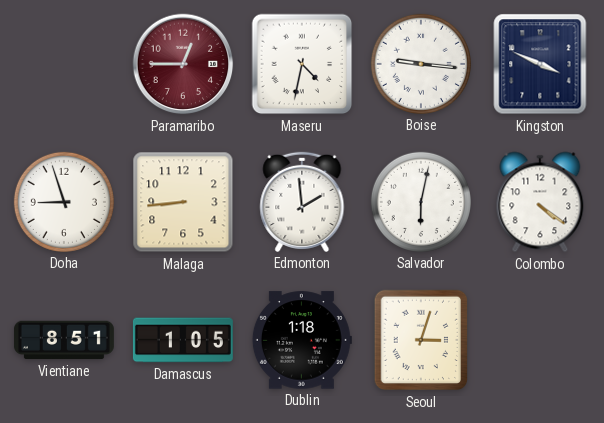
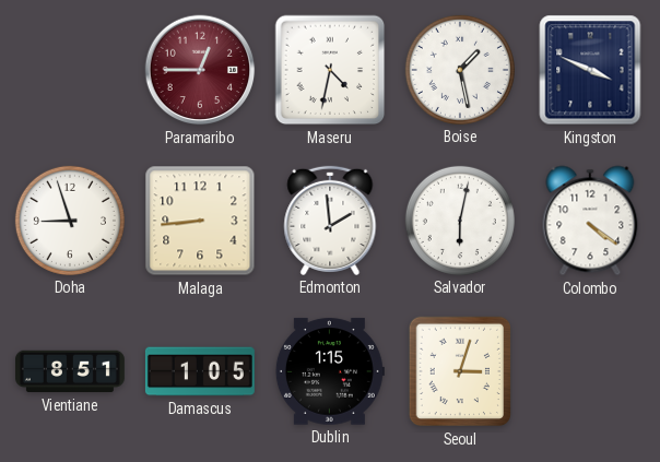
Boise: 9:16 -> 1:28
Dublin: 1:18 -> 1:15
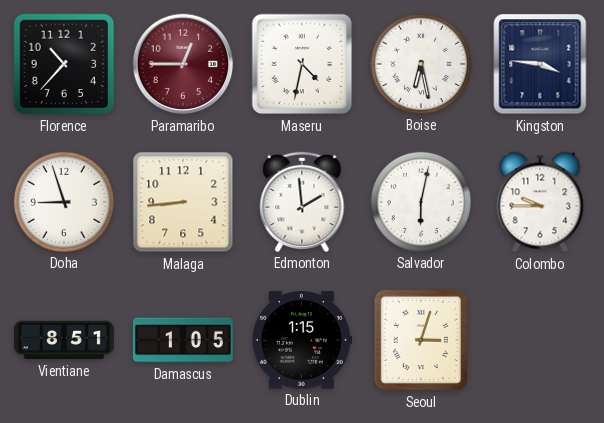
Florence: none -> 10:37
Boise: 1:28 -> 6:28
Kingston: 3:49 -> 3:46
Colombo: 4:21 -> 9:45
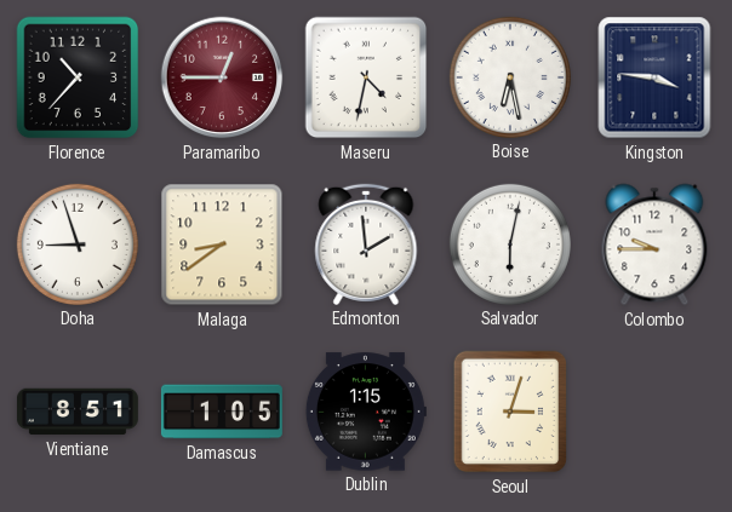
Malaga: 8:44 -> 8:39
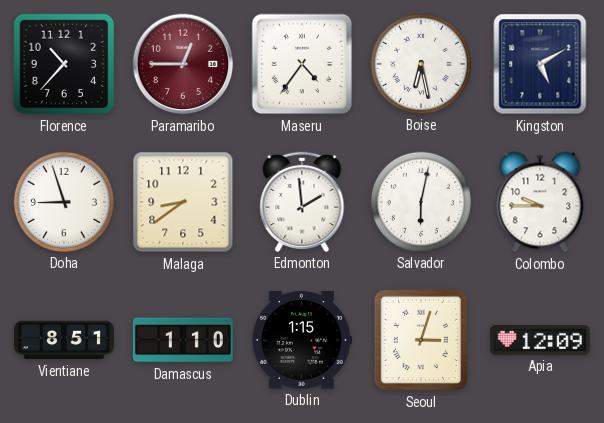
Maseru: 4:32 -> 4:36
Kingston: 3:46 -> 5:10
Damascus: 1:05 -> 1:10
Apia: none -> 12:09
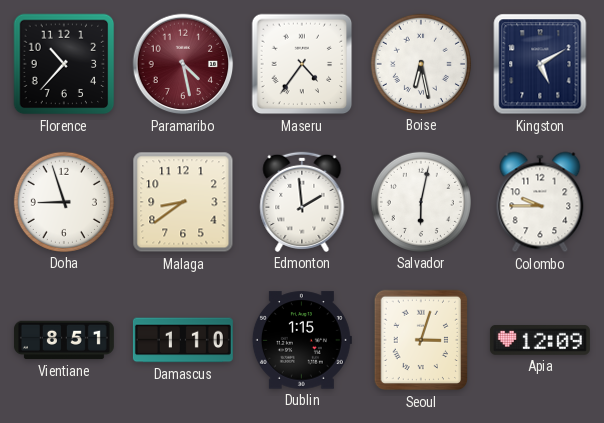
Paramaribo: 12:45 -> 4:28
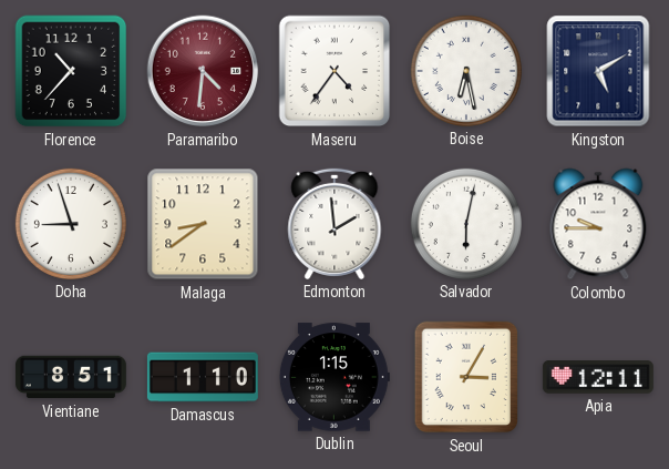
Paramaribo: 4:28 -> 4:31
Seoul: 3:03 -> 3:05
Apia: 12:09 -> 12:11
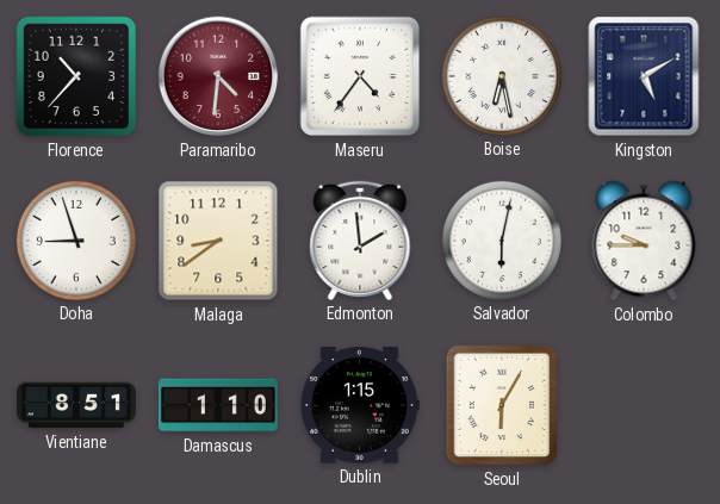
Seoul: 3:05 -> 6:05
Apia: 12:11 -> none
